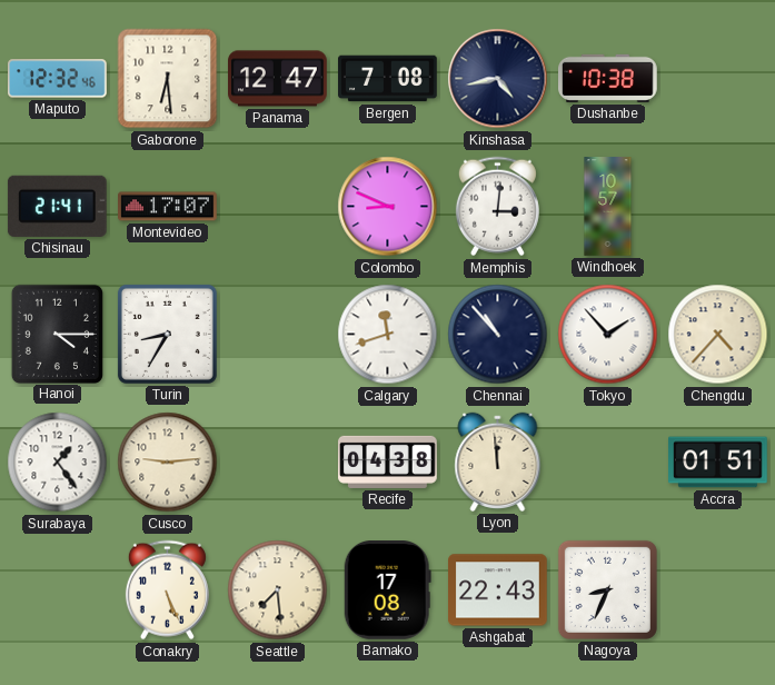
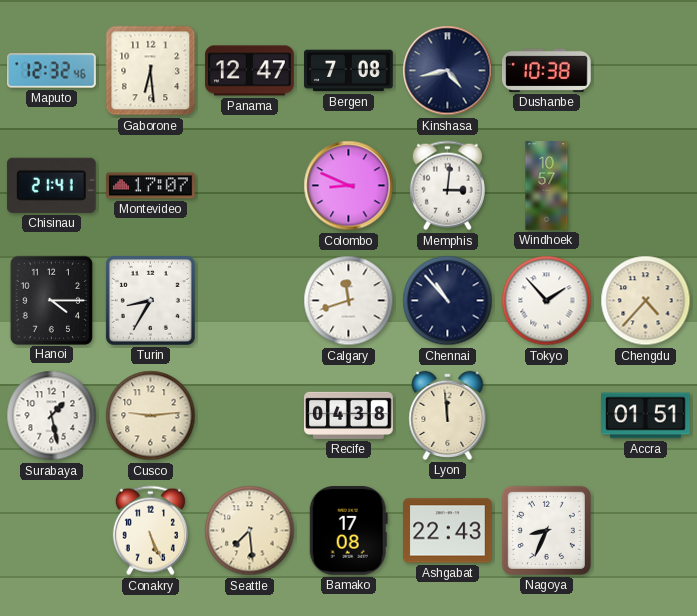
Surabaya: 1:24 -> 1:28
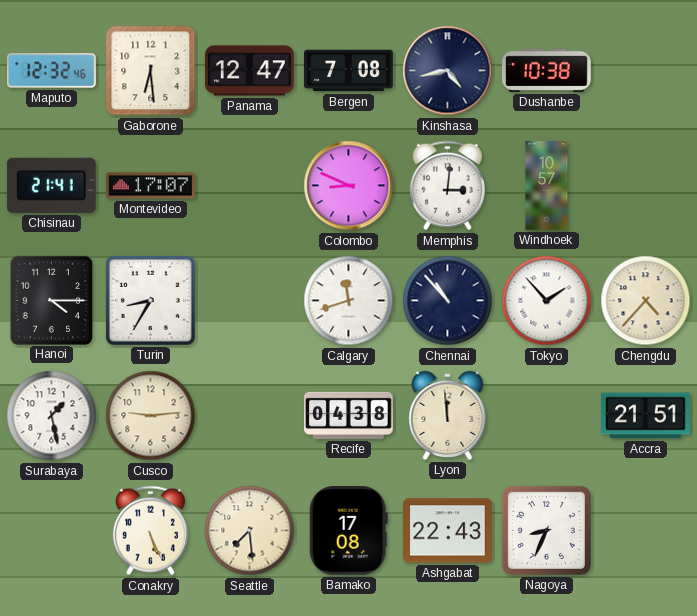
Accra: 01:51 -> 21:51
